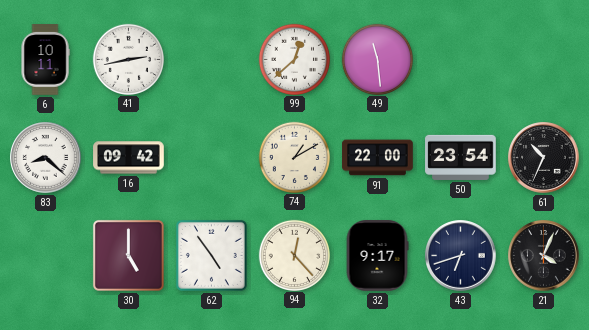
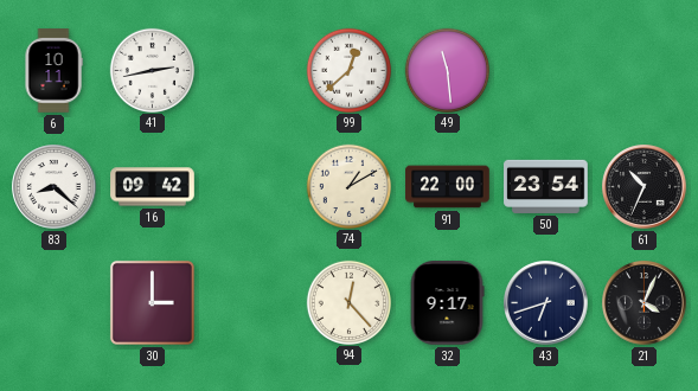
30: 5:00 -> 3:00
62: 4:54 -> none
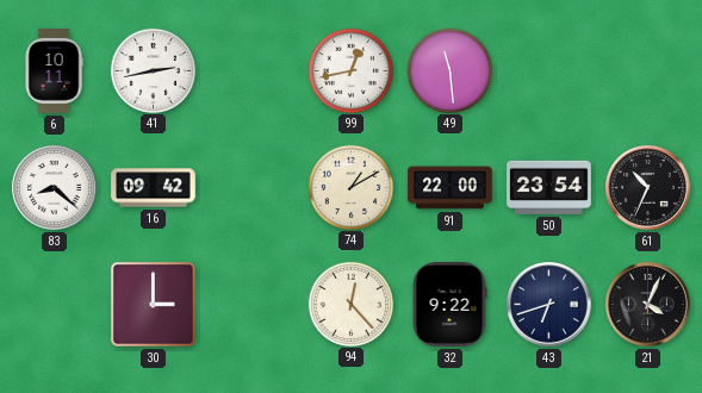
99: 12:38 -> 12:43
32: 9:17 -> 9:22
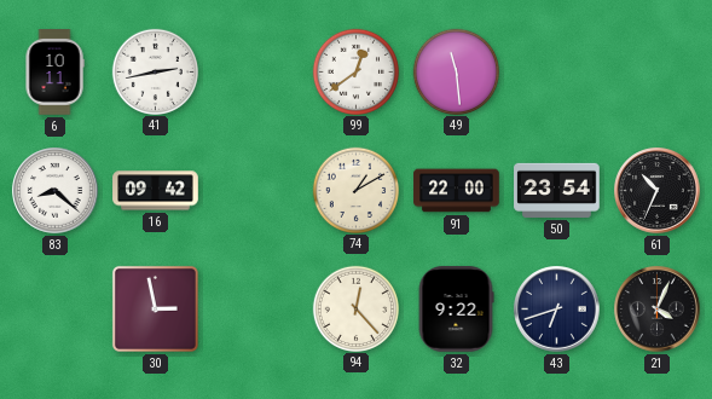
99: 12:43 -> 12:39
30: 3:00 -> 2:58
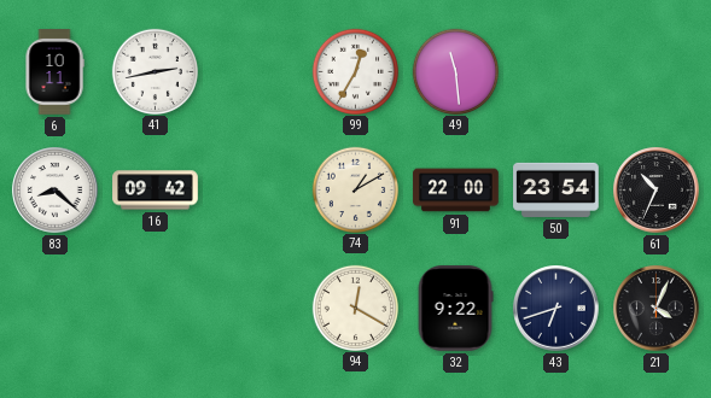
99: 12:39 -> 12:35
30: 2:58 -> none
94: 12:23 -> 12:20
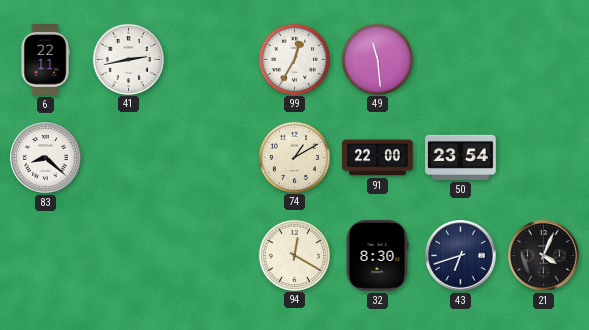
6: 10:11 -> 22:11
16: 09:42 -> none
61: 10:34 -> none
32: 9:22 -> 8:30
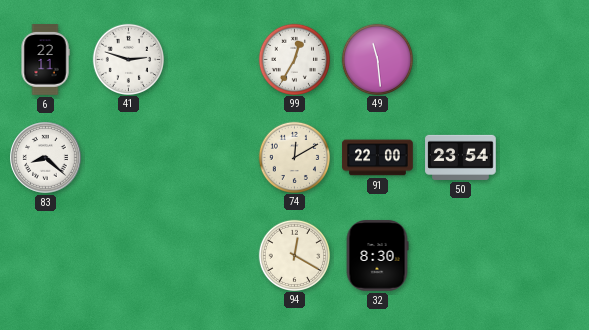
41: 2:43 -> 2:48
74: 1:10 -> 12:10
43: 6:42 -> none
21: 4:04 -> none
